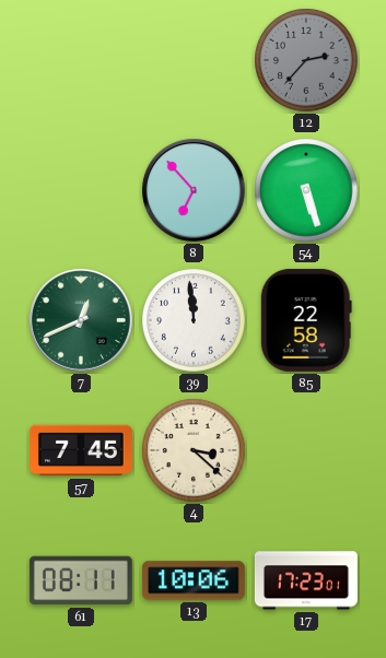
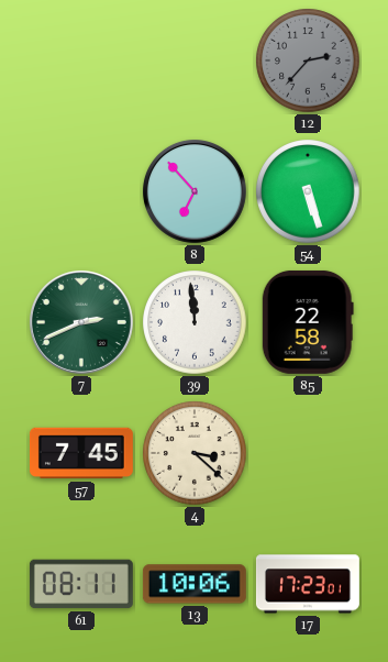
7: 12:41 -> 2:41
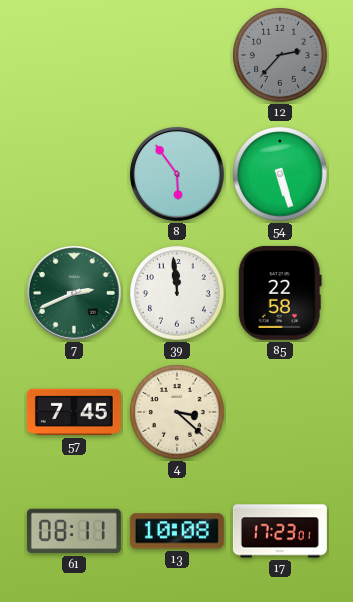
8: 6:53 -> 5:54
13: 10:06 -> 10:08
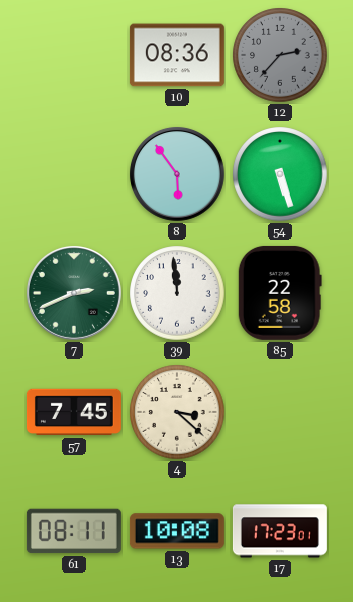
10: none -> 08:36
